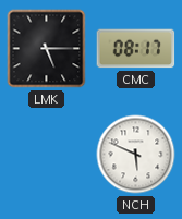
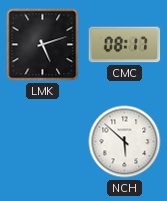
LMK: 5:15 -> 5:12
NCH: 5:49 -> 5:52
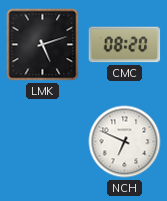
CMC: 08:17 -> 08:20
NCH: 5:52 -> 6:49
